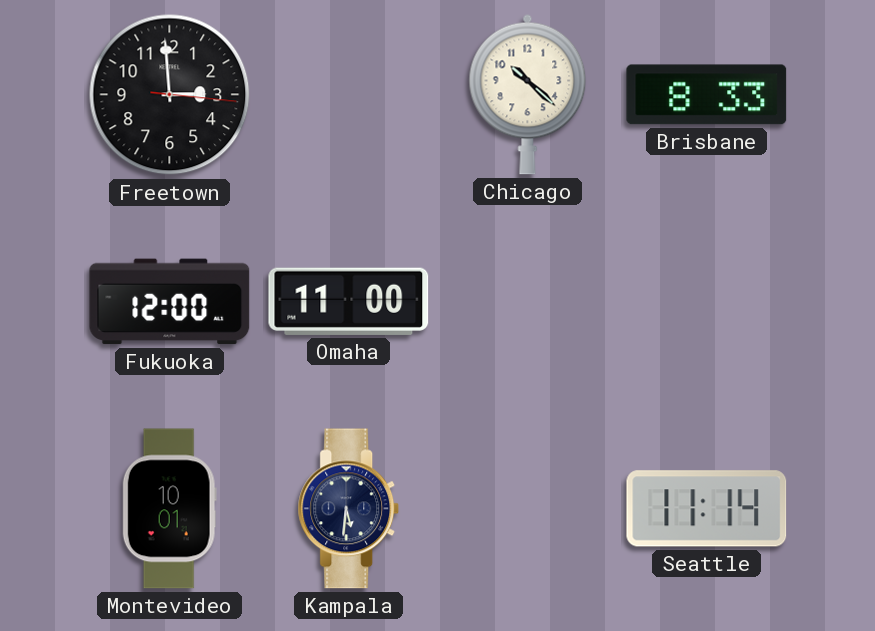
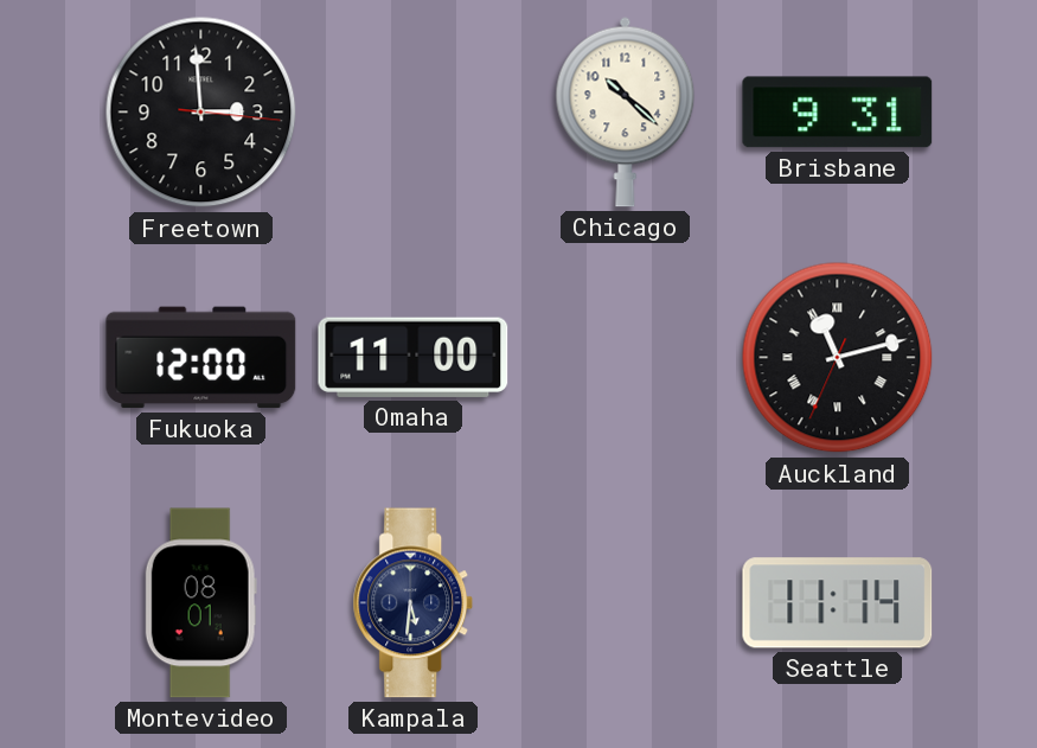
Brisbane: 8:33 -> 9:31
Auckland: none -> 11:12
Montevideo: 10:01 -> 08:01
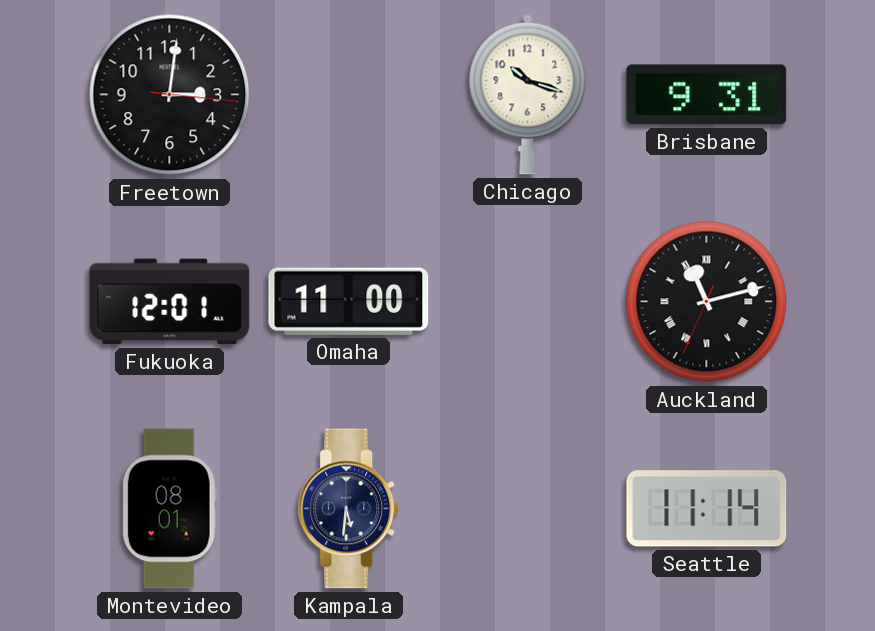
Freetown: 2:59 -> 3:01
Chicago: 10:22 -> 10:18
Fukuoka: 12:00 -> 12:01
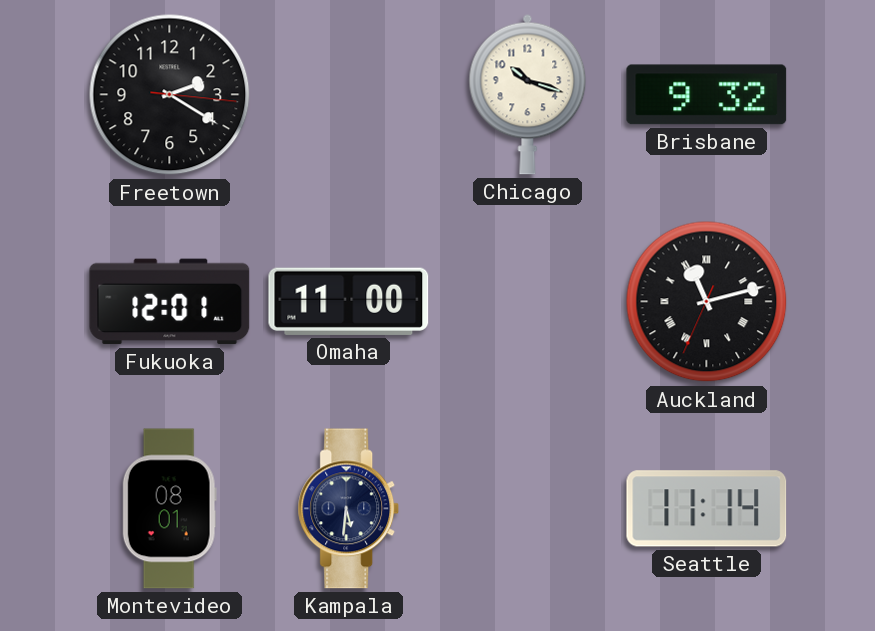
Freetown: 3:01 -> 2:20
Brisbane: 9:31 -> 9:32
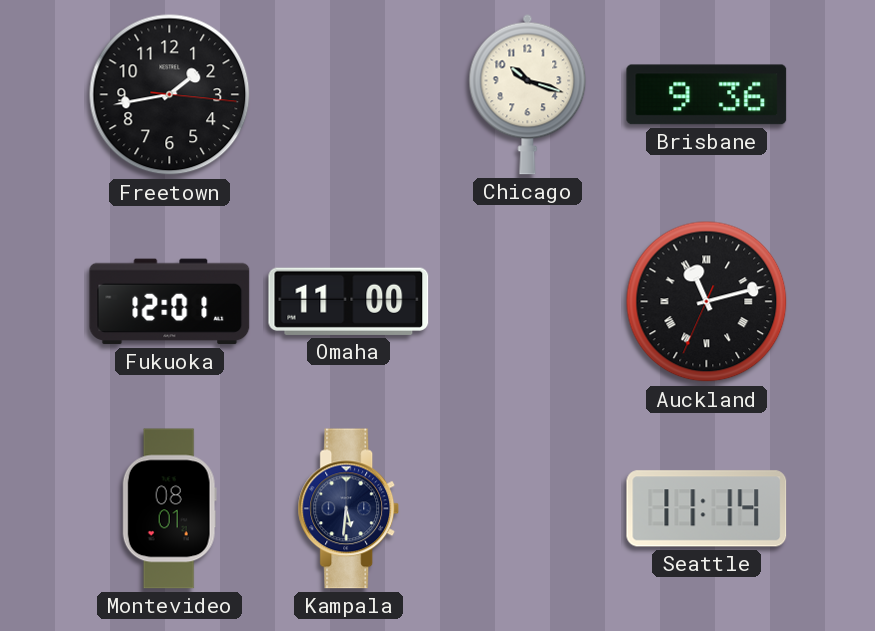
Freetown: 2:20 -> 1:43
Brisbane: 9:32 -> 9:36
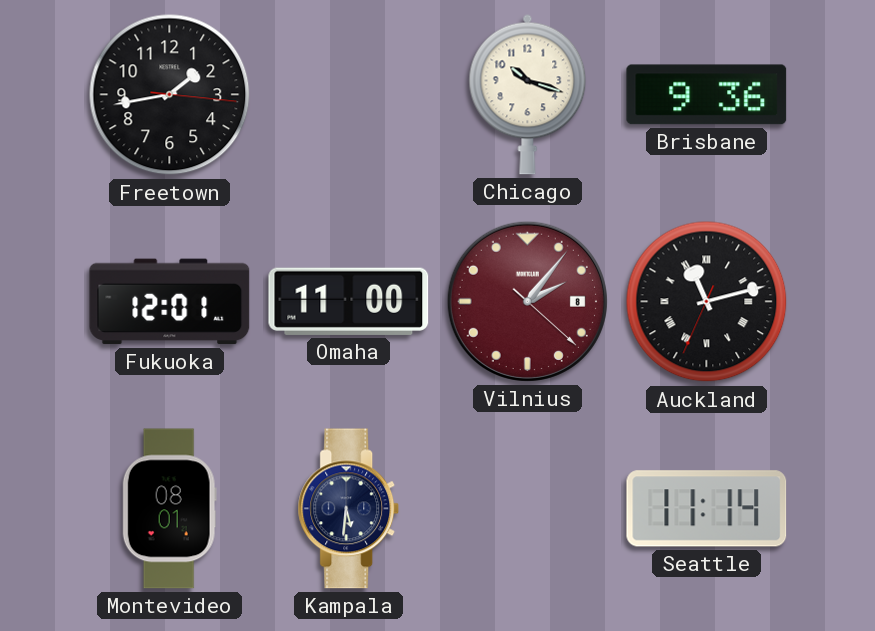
Vilnius: none -> 2:06
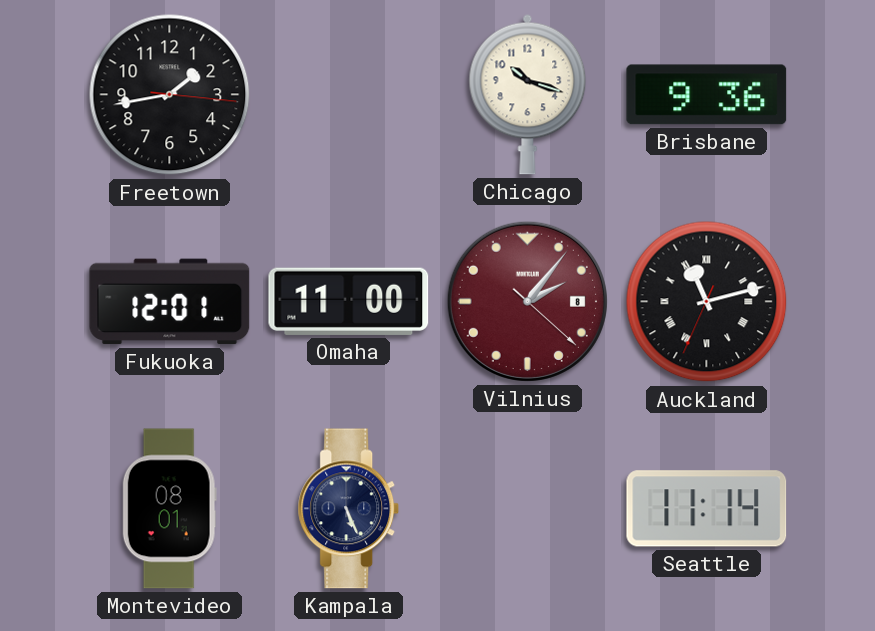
Kampala: 5:31 -> 5:26
